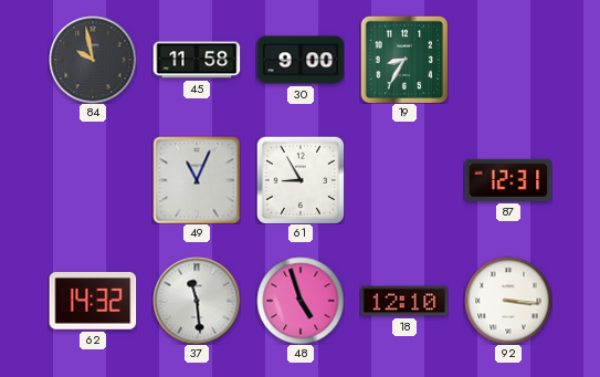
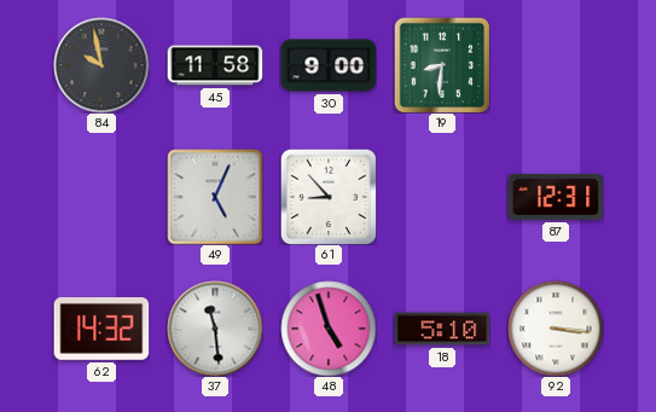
19: 8:35 -> 8:31
49: 11:04 -> 5:04
61: 8:55 -> 8:53
18: 12:10 -> 5:10
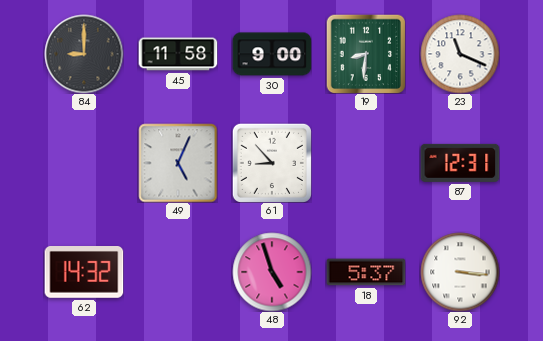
84: 9:58 -> 9:00
23: none -> 11:19
37: 11:29 -> none
18: 5:10 -> 5:37
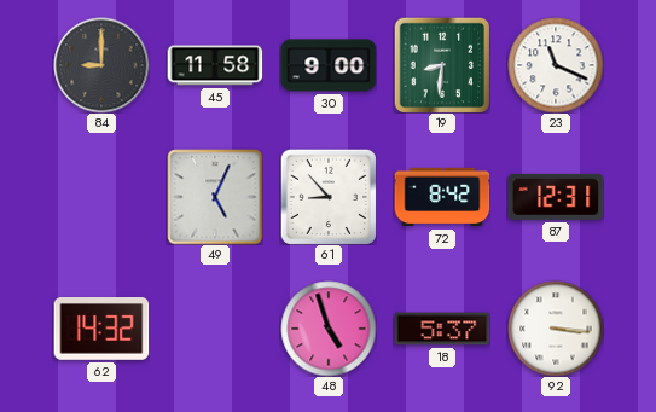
72: none -> 8:42
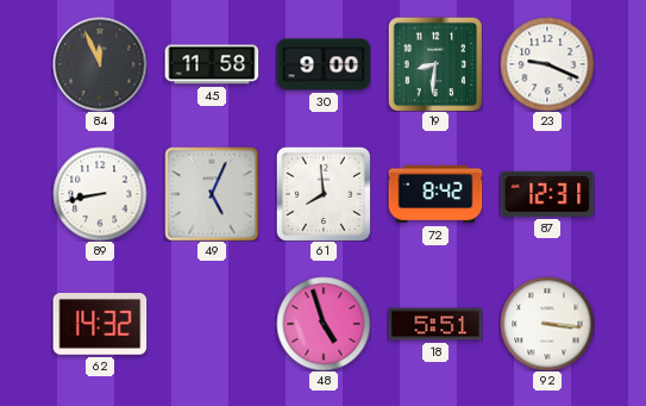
84: 9:00 -> 11:56
23: 11:19 -> 9:19
89: none -> 8:43
61: 8:53 -> 7:59
18: 5:37 -> 5:51
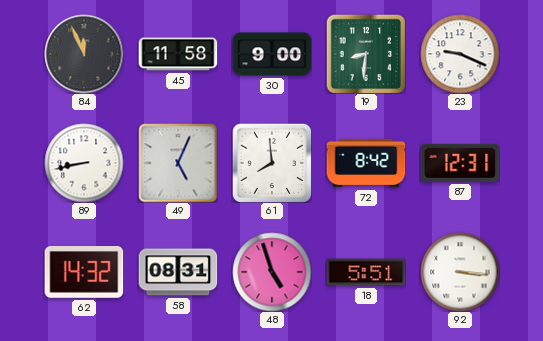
58: none -> 08:31
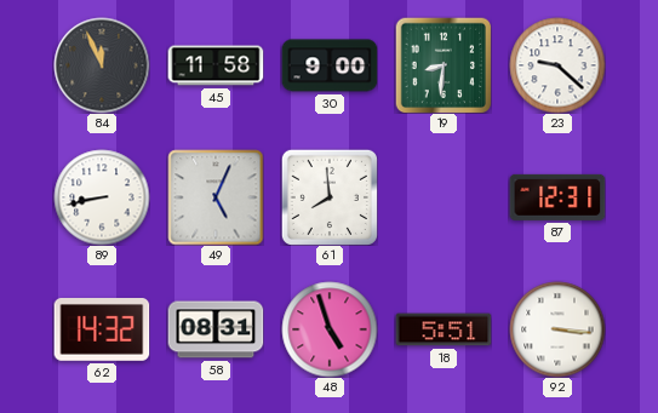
23: 9:19 -> 9:22
72: 8:42 -> none
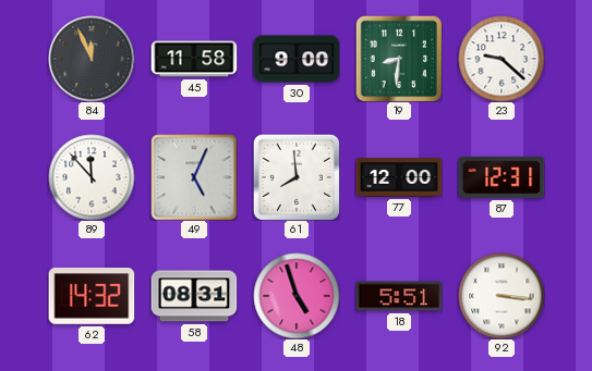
89: 8:43 -> 11:53
77: none -> 12:00
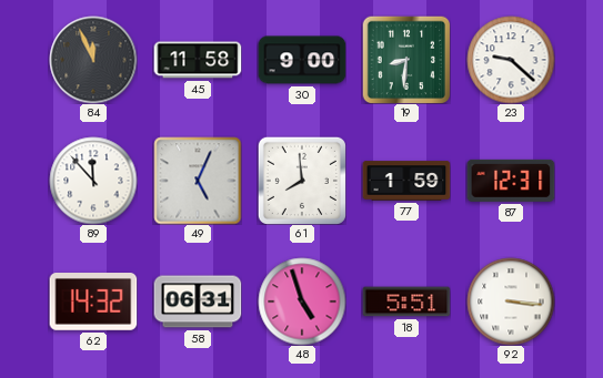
77: 12:00 -> 1:59
58: 08:31 -> 06:31
